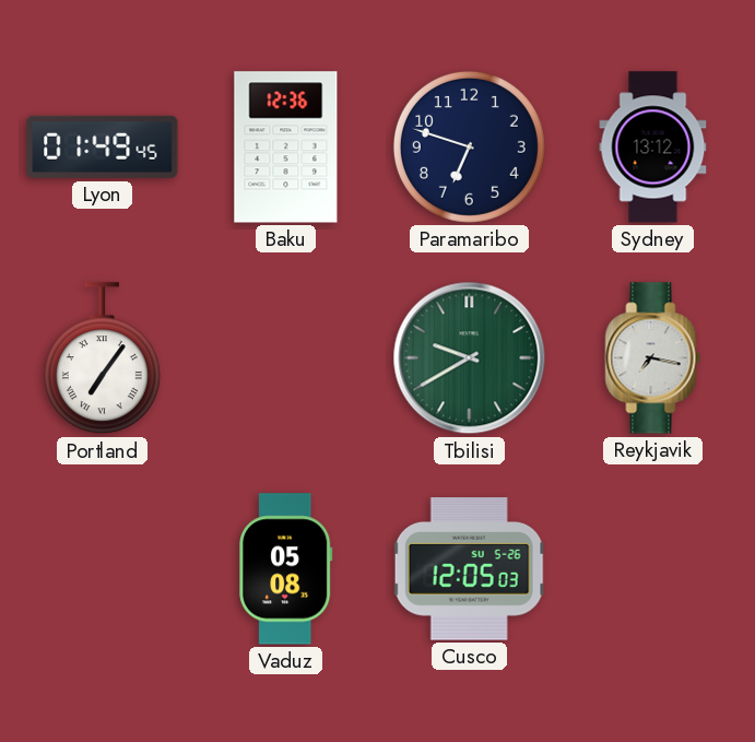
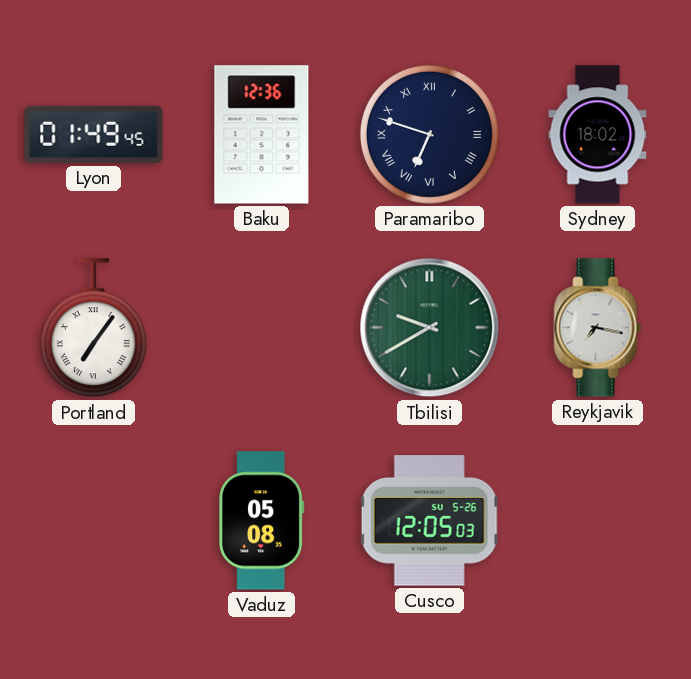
Paramaribo numerals: Arabic -> Roman
Sydney: 13:12 -> 18:02
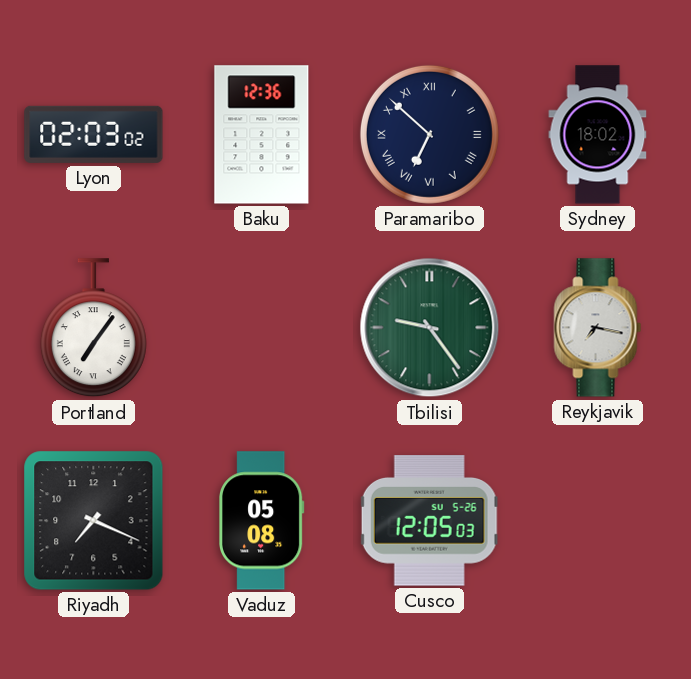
Lyon: 01:49 -> 02:03
Paramaribo: 6:48 -> 6:52
Tbilisi: 9:40 -> 9:24
Riyadh: none -> 7:19
